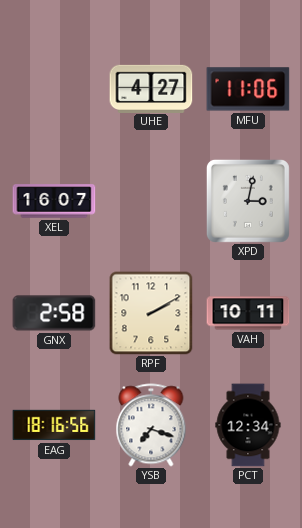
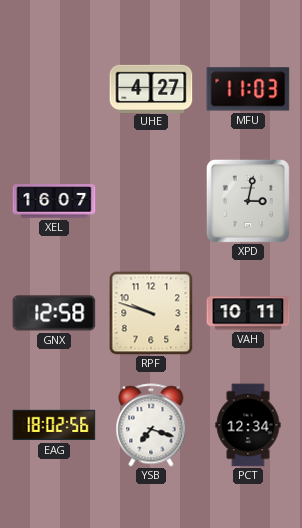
MFU: 11:06 -> 11:03
GNX: 2:58 -> 12:58
RPF: 2:10 -> 9:48
EAG: 18:16 -> 18:02
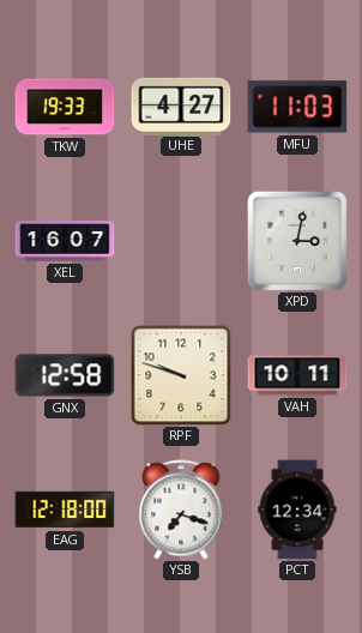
TKW: none -> 19:33
EAG: 18:02 -> 12:18
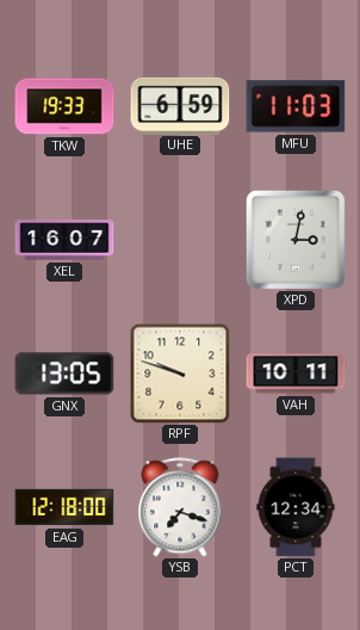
UHE: 4:27 -> 6:59
GNX: 12:58 -> 13:05
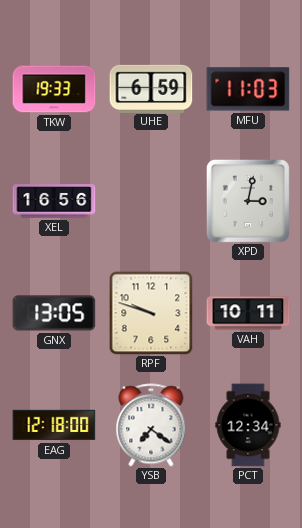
XEL: 16:07 -> 16:56
YSB: 7:18 -> 7:21
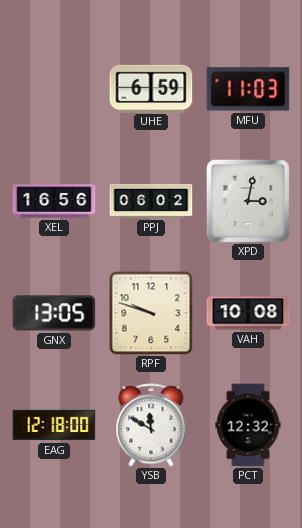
TKW: 19:33 -> none
PPJ: none -> 06:02
VAH: 10:11 -> 10:08
YSB: 7:21 -> 11:50
PCT: 12:34 -> 12:32
